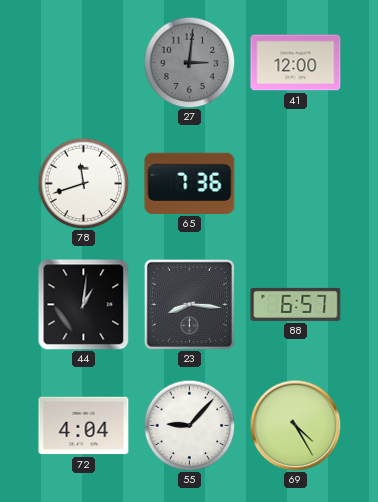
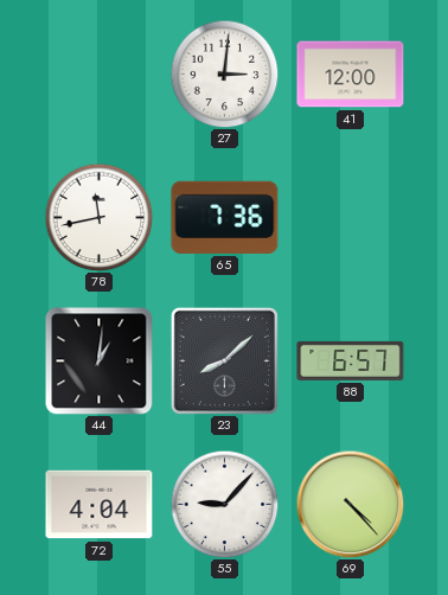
27 dial: grey -> white
78: 11:42 -> 11:43
23: 8:16 -> 8:08
69: 4:25 -> 4:23
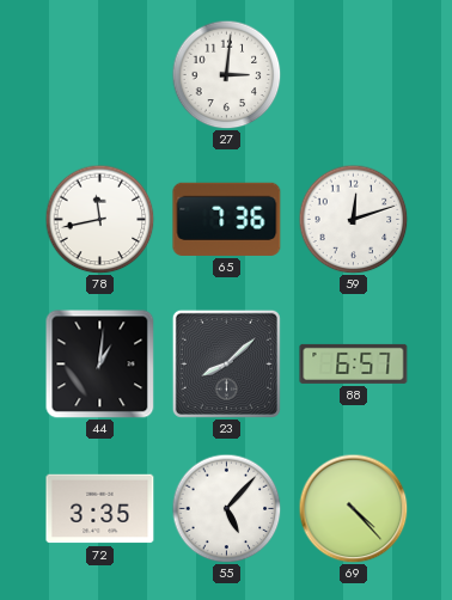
41: 12:00 -> none
59: none -> 12:12
72: 4:04 -> 3:35
55: 9:07 -> 5:07
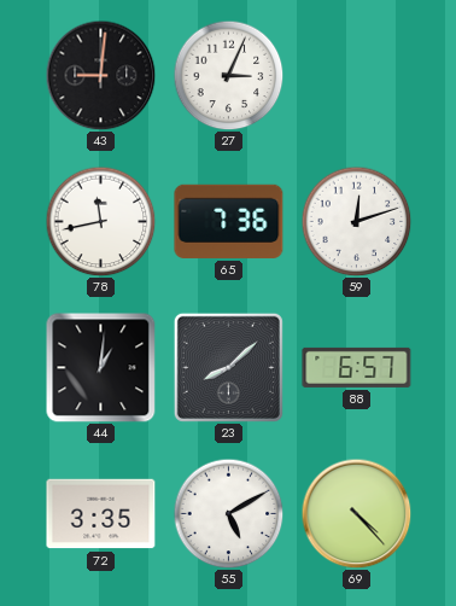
43: none -> 9:01
27: 3:01 -> 3:04
55: 5:07 -> 5:10
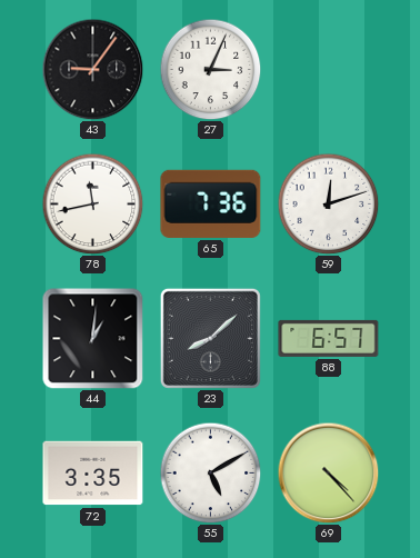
43: 9:01 -> 9:06
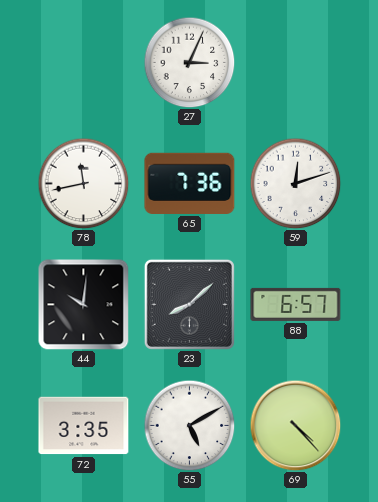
43: 9:06 -> none
44: 1:01 -> 10:01
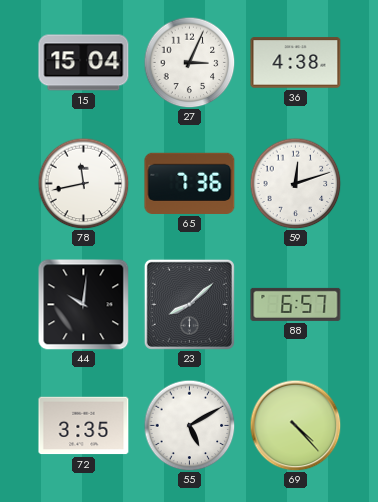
15: none -> 15:04
36: none -> 4:38
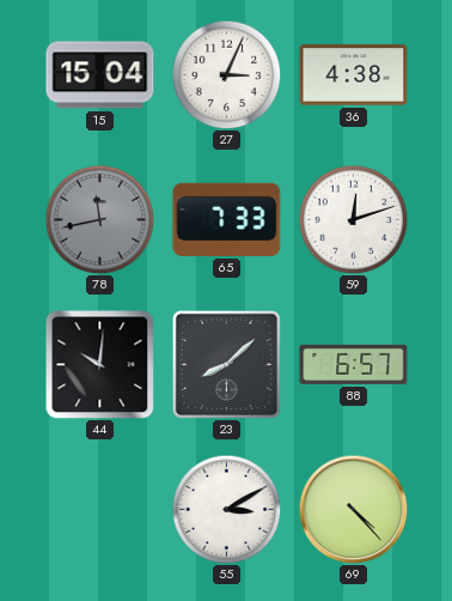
78 dial: white -> grey
65: 7:36 -> 7:33
72: 3:35 -> none
55: 5:10 -> 3:10
